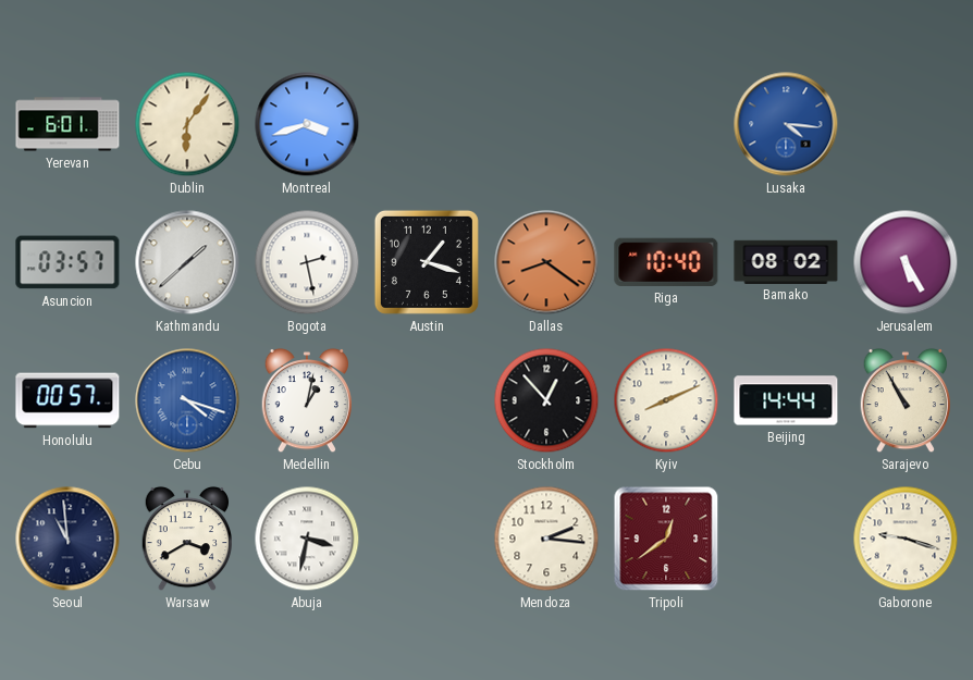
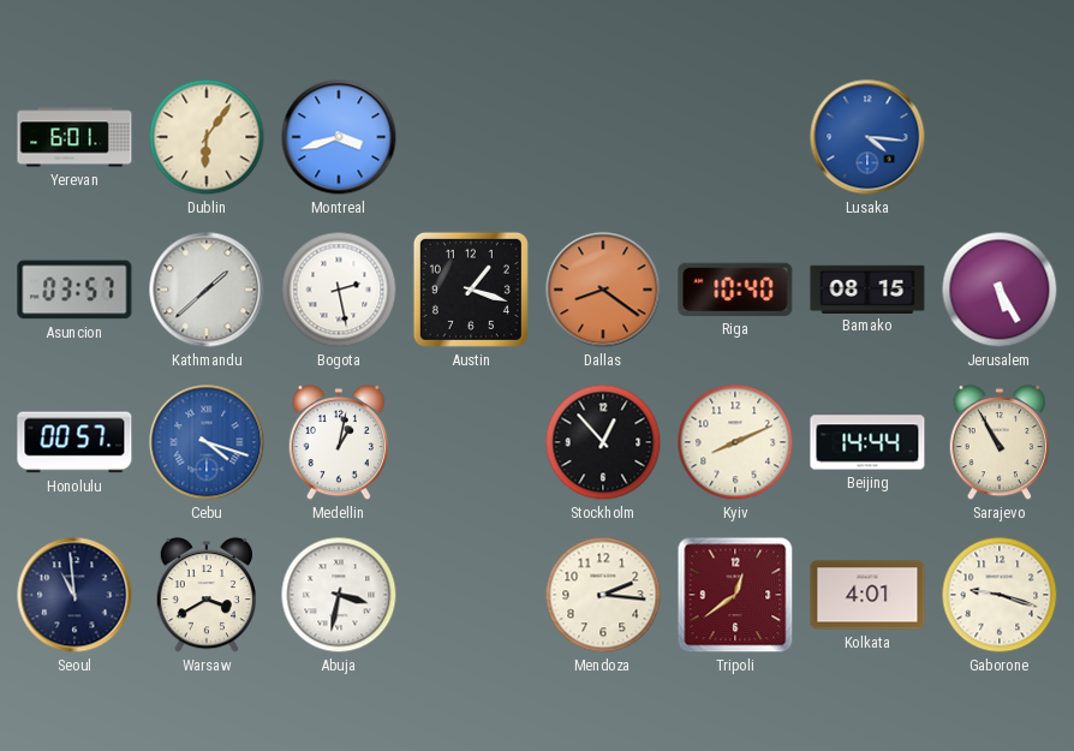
Bamako: 08:02 -> 08:15
Kolkata: none -> 4:01
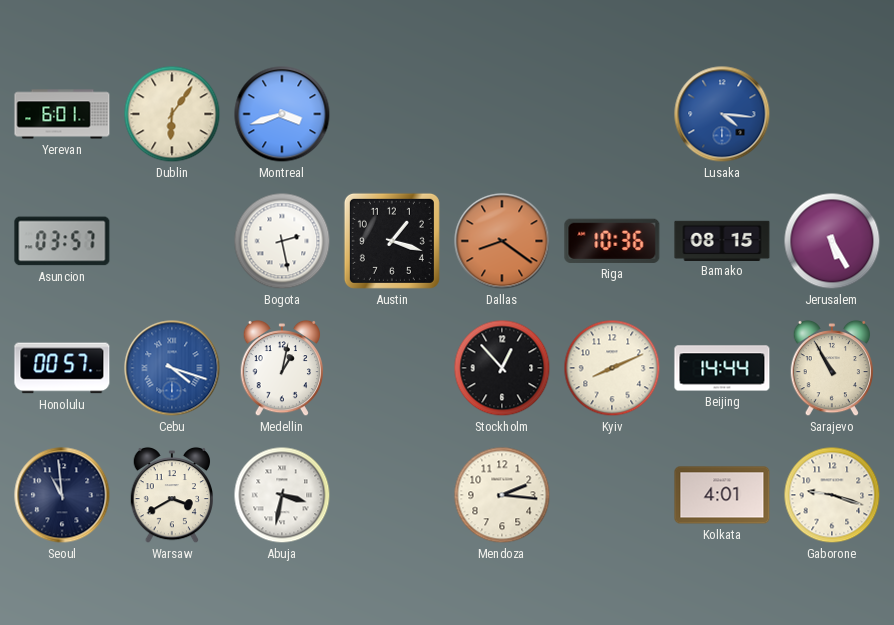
Kathmandu: 1:38 -> none
Riga: 10:40 -> 10:36
Tripoli: 12:39 -> none
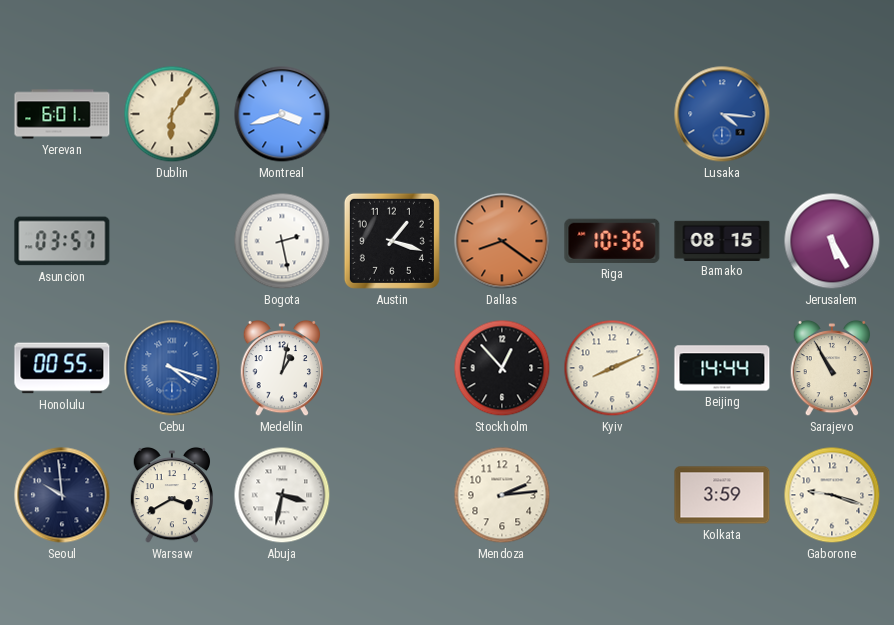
Honolulu: 00:57 -> 00:55
Seoul: 10:59 -> 9:59
Mendoza: 2:16 -> 2:14
Kolkata: 4:01 -> 3:59
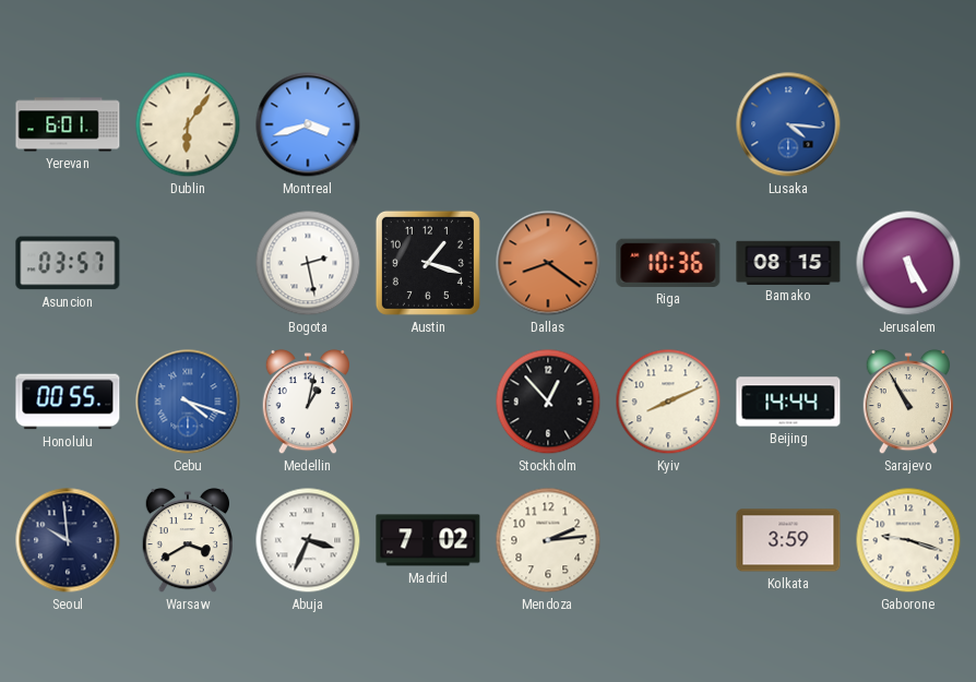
Abuja: 3:32 -> 3:34
Madrid: none -> 7:02
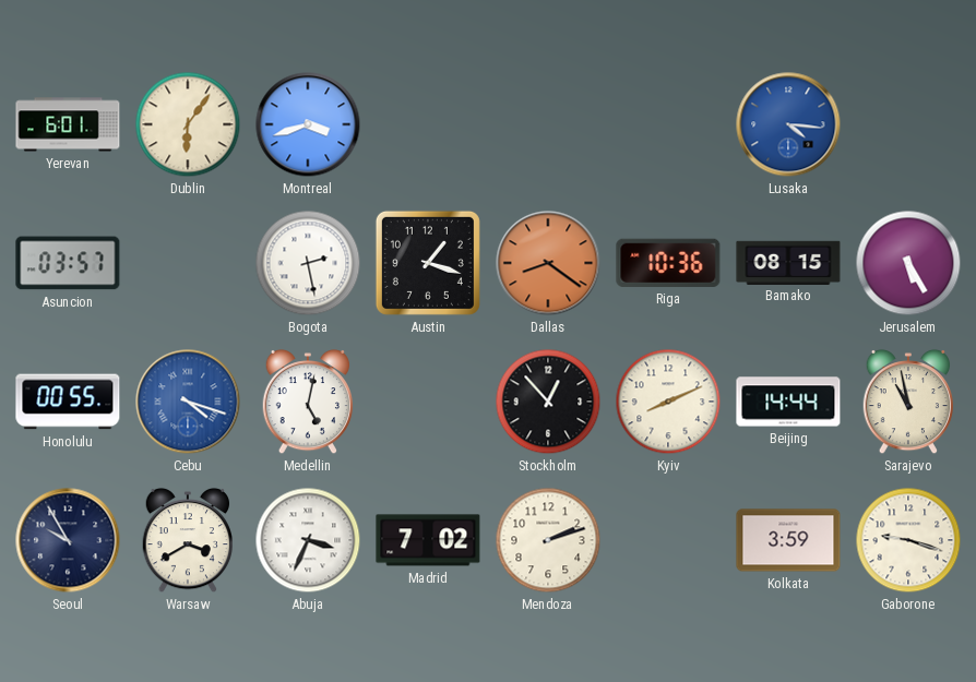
Medellin: 1:02 -> 5:02
Sarajevo: 10:55 -> 10:58
Seoul: 9:59 -> 9:55
Mendoza: 2:14 -> 2:12
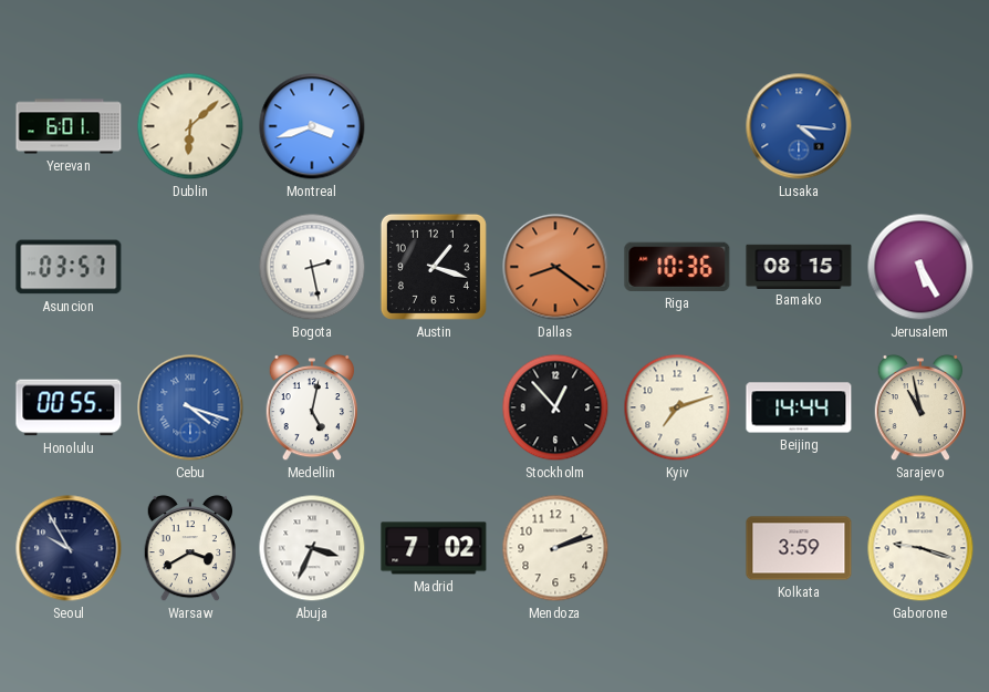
Dublin: 6:06 -> 6:08
Kyiv: 8:11 -> 7:12
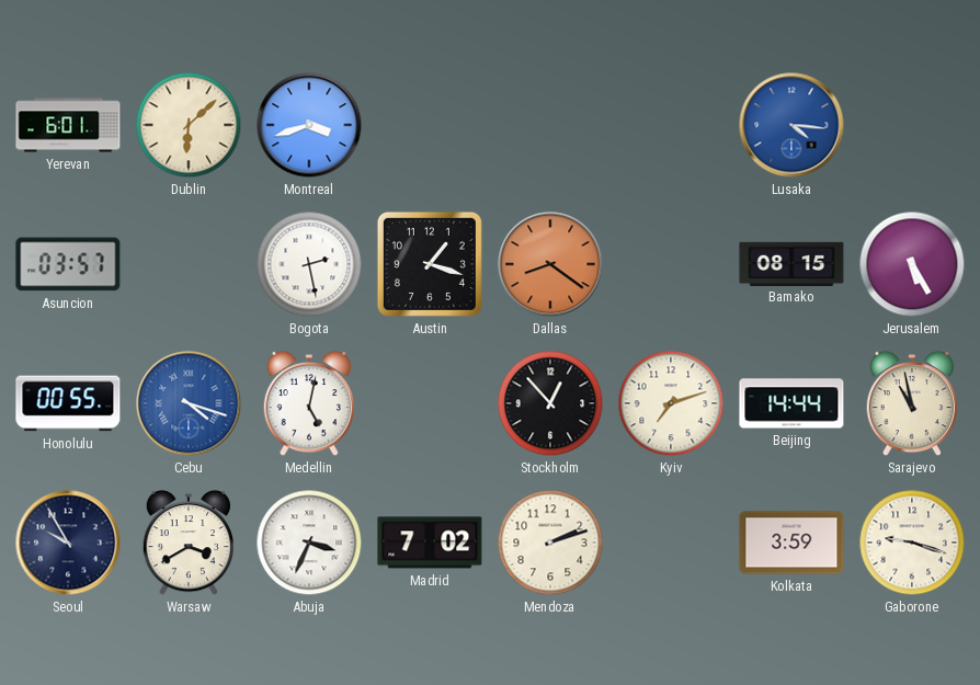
Riga: 10:36 -> none
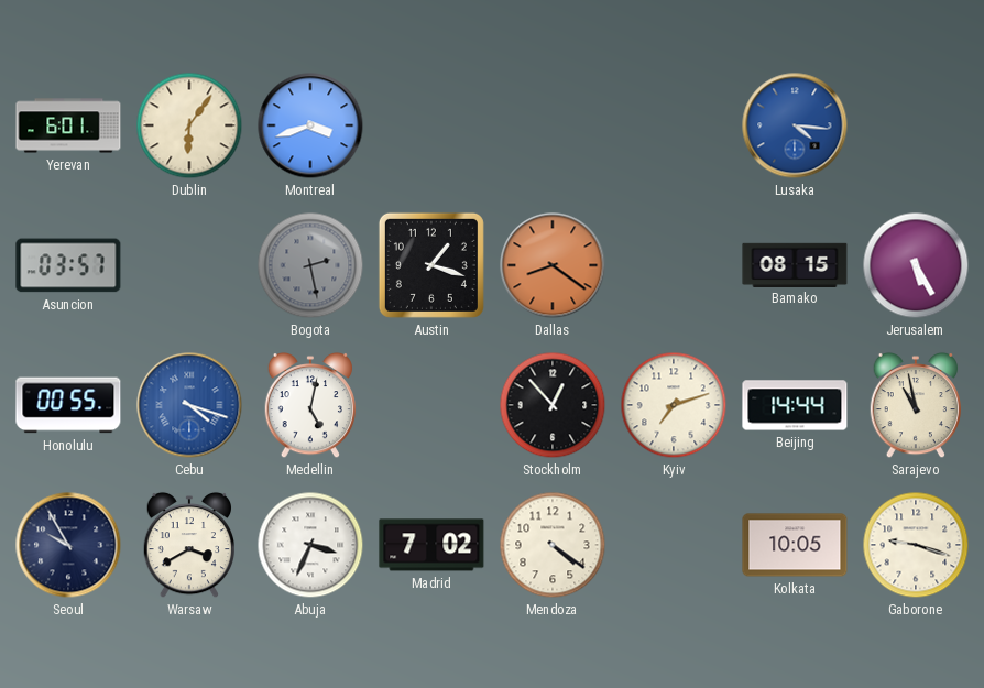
Dublin: 6:08 -> 6:06
Bogota dial: white -> grey
Mendoza: 2:12 -> 4:21
Kolkata: 3:59 -> 10:05
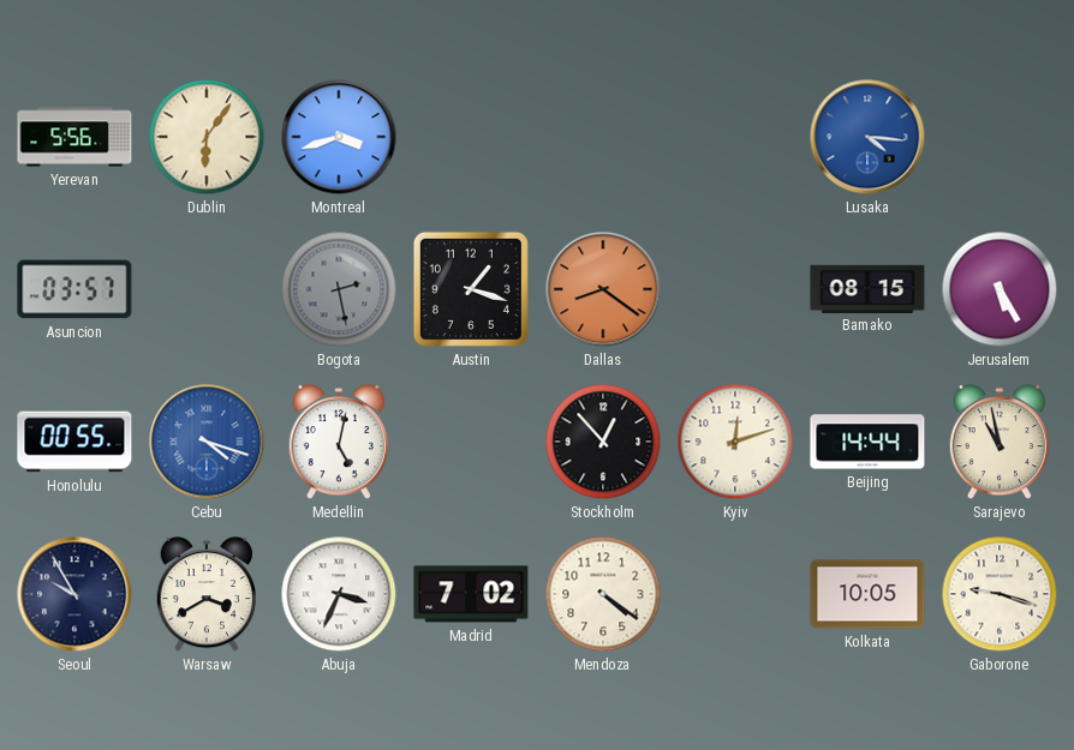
Yerevan: 6:01 -> 5:56
Kyiv: 7:12 -> 12:12
